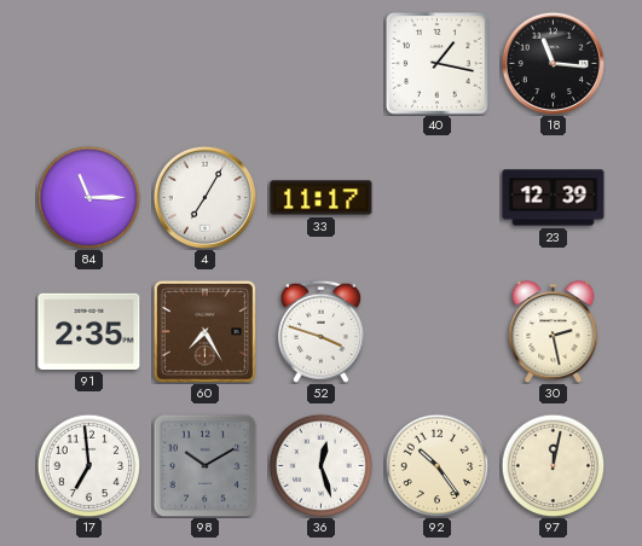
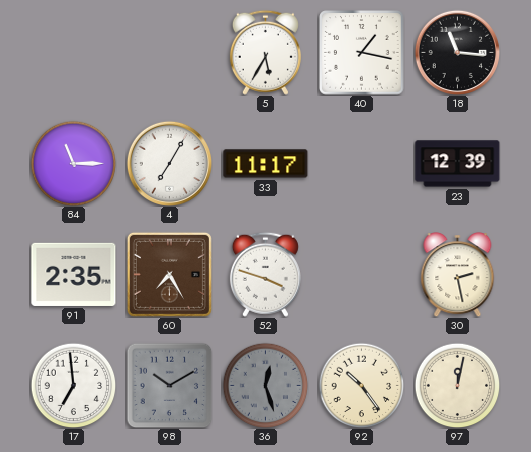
5: none -> 5:35
36 dial: white -> grey
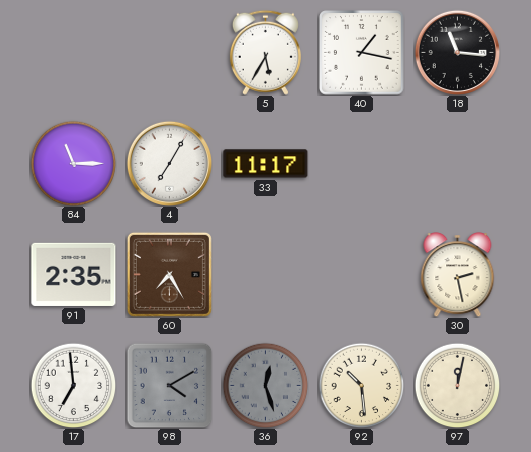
23: 12:39 -> none
52: 3:48 -> none
98: 10:10 -> 4:10
92: 10:24 -> 10:29
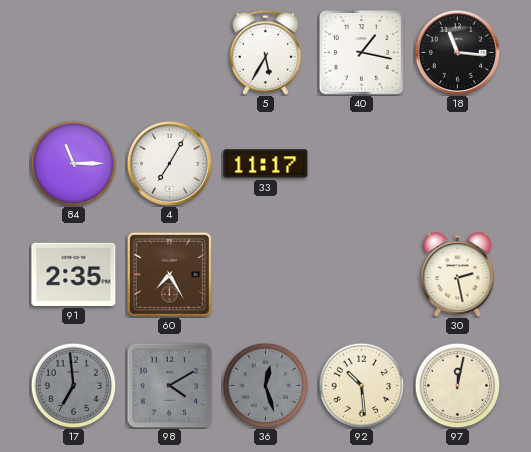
17 dial: white -> grey
